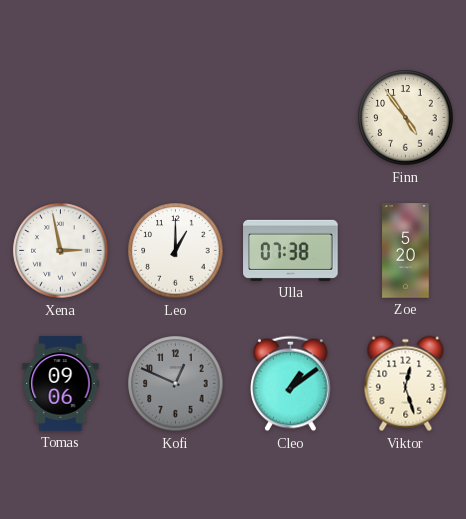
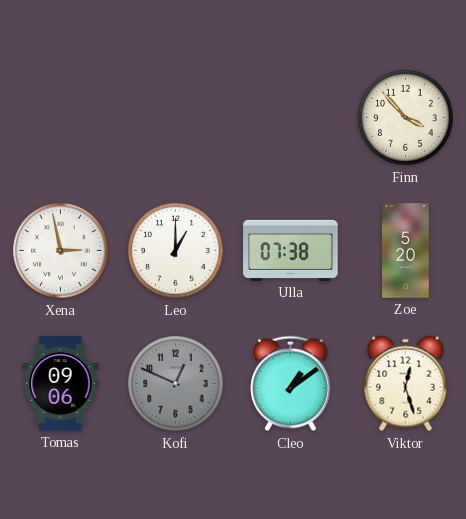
Finn: 4:54 -> 3:53
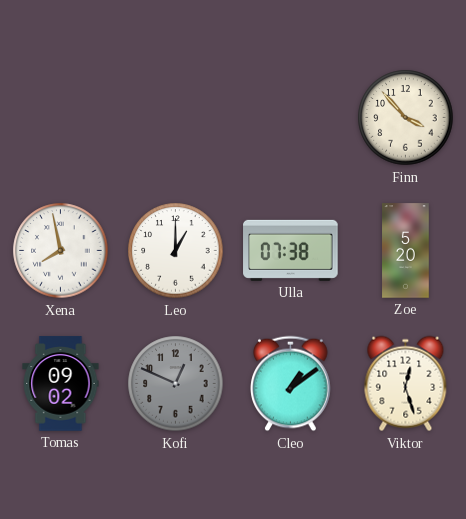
Xena: 2:58 -> 7:58
Tomas: 09:06 -> 09:02
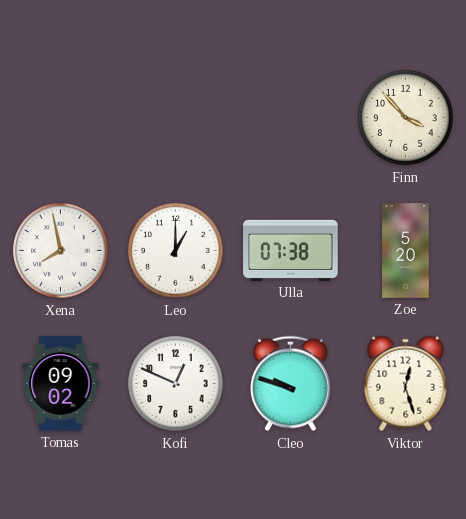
Kofi dial: grey -> white
Cleo: 1:09 -> 9:48
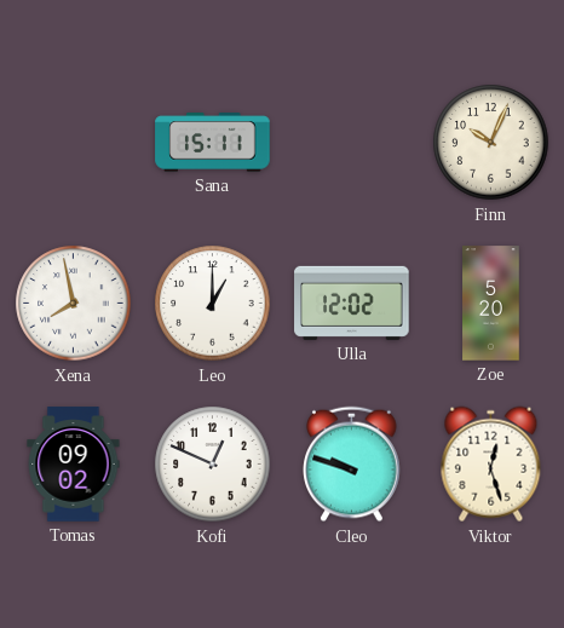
Sana: none -> 15:11
Finn: 3:53 -> 10:04
Ulla: 07:38 -> 12:02
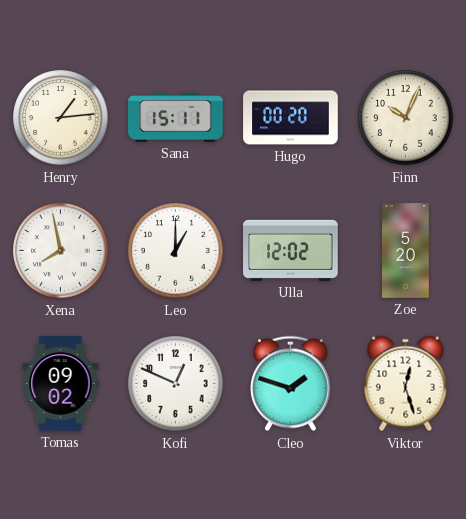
Henry: none -> 1:14
Hugo: none -> 00:20
Cleo: 9:48 -> 1:48
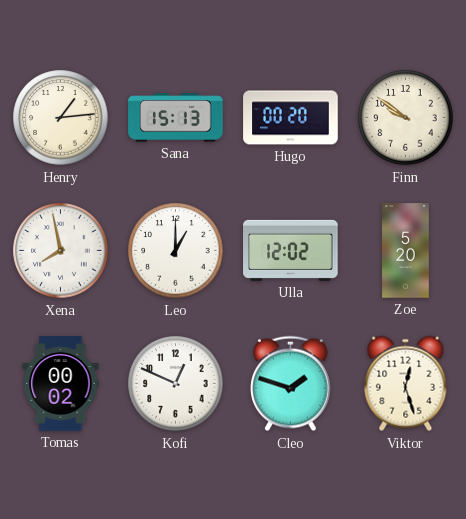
Sana: 15:11 -> 15:13
Finn: 10:04 -> 9:51
Tomas: 09:02 -> 00:02
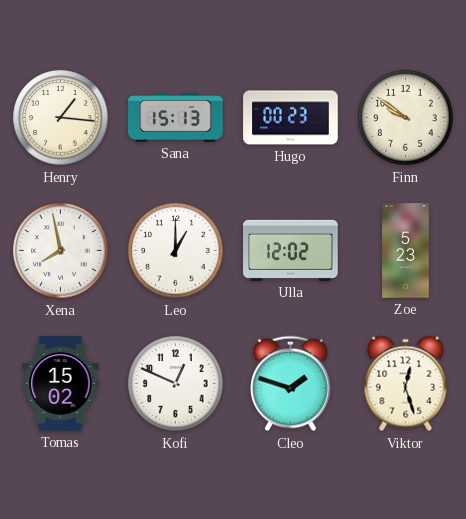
Henry: 1:14 -> 1:16
Hugo: 00:20 -> 00:23
Zoe: 5:20 -> 5:23
Tomas: 00:02 -> 15:02
